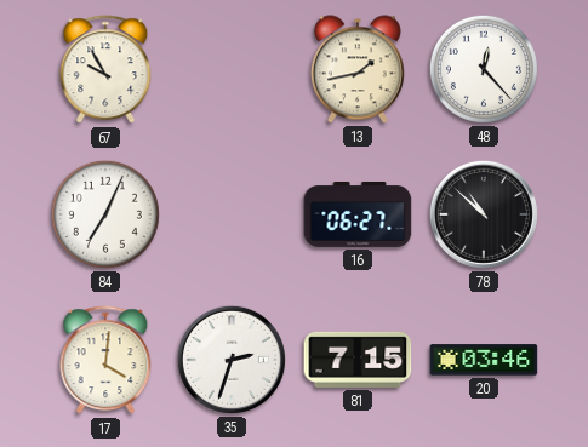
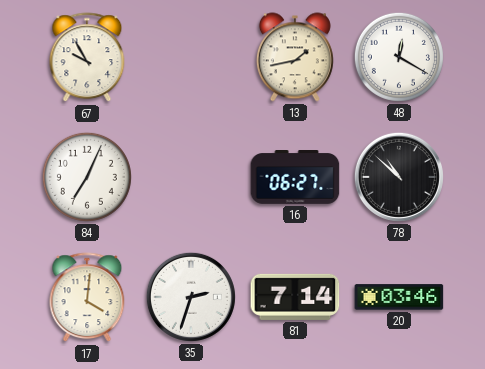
48: 12:23 -> 12:20
81: 7:15 -> 7:14
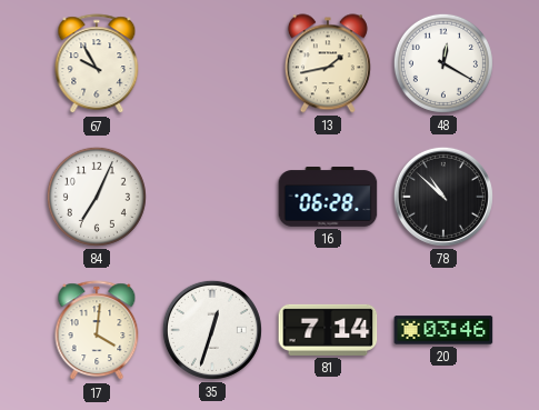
16: 06:27 -> 06:28
35: 2:33 -> 12:33
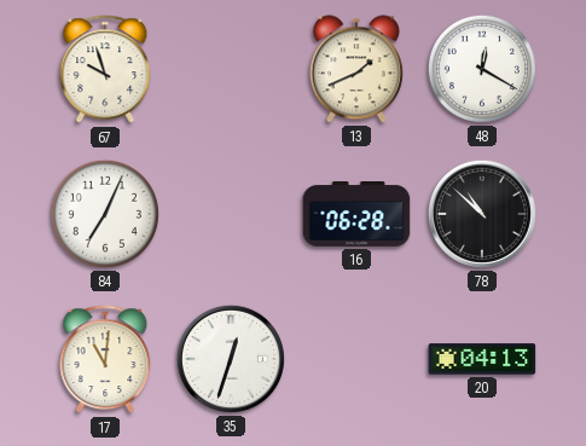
67: 9:55 -> 9:57
13: 1:43 -> 1:41
17: 4:01 -> 11:01
81: 7:14 -> none
20: 03:46 -> 04:13
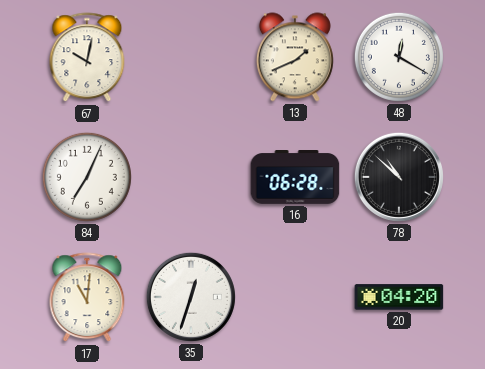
67: 9:57 -> 10:02
20: 04:13 -> 04:20
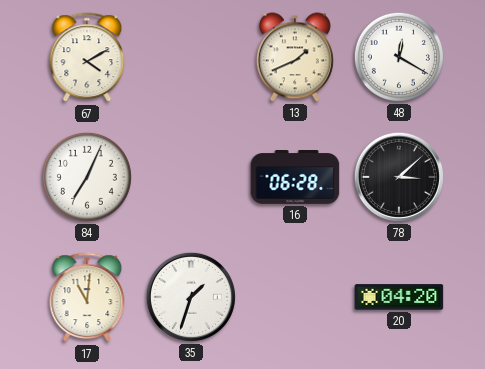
67: 10:02 -> 4:10
78: 10:52 -> 3:08
35: 12:33 -> 1:33
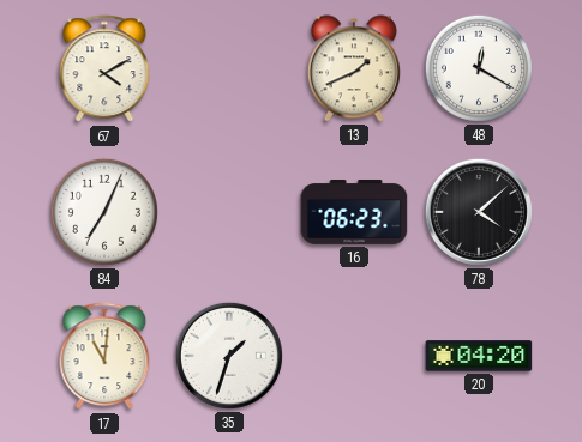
16: 06:28 -> 06:23
78: 3:08 -> 4:08
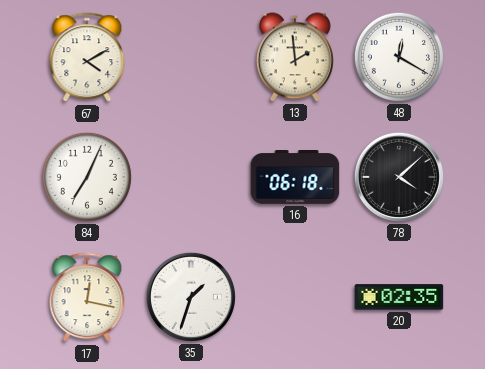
13: 1:41 -> 1:59
16: 06:23 -> 06:18
17: 11:01 -> 12:17
20: 04:20 -> 02:35
